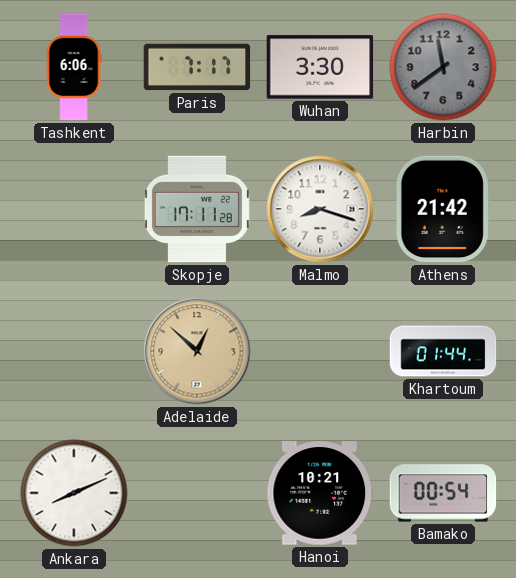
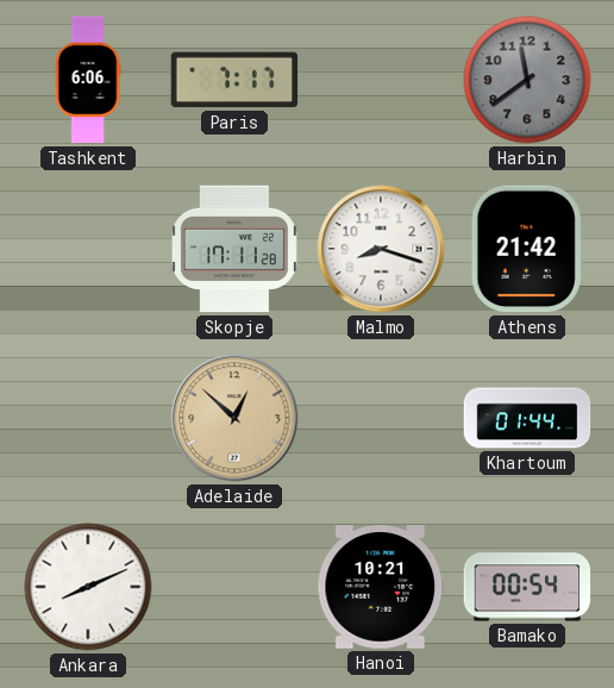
Wuhan: 3:30 -> none
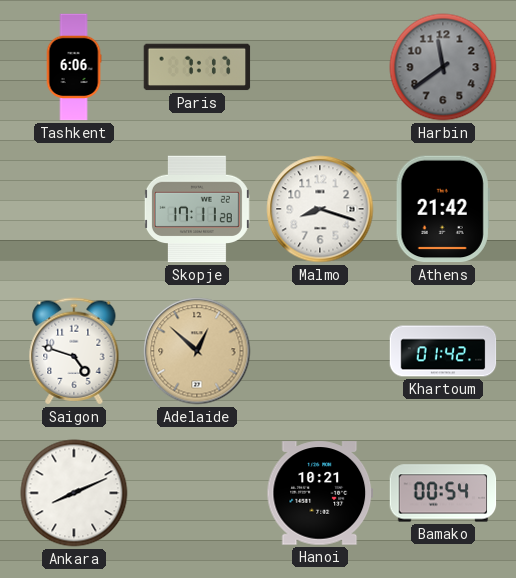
Saigon: none -> 4:48
Khartoum: 01:44 -> 01:42
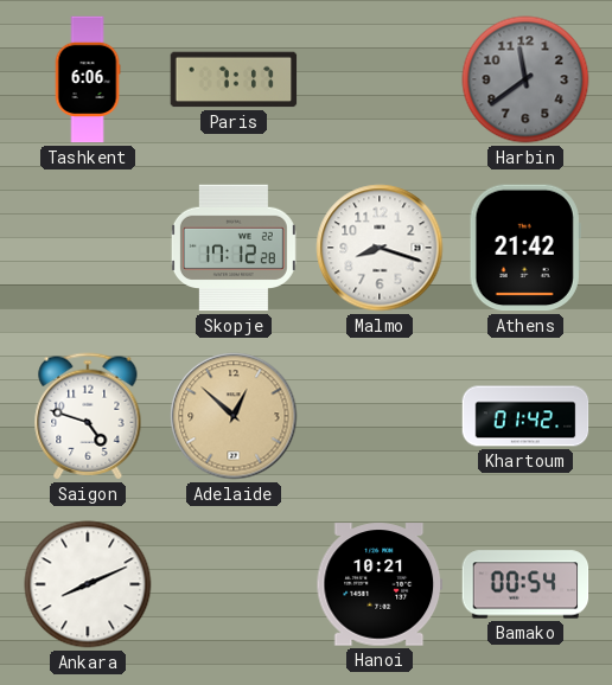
Skopje: 17:11 -> 17:12
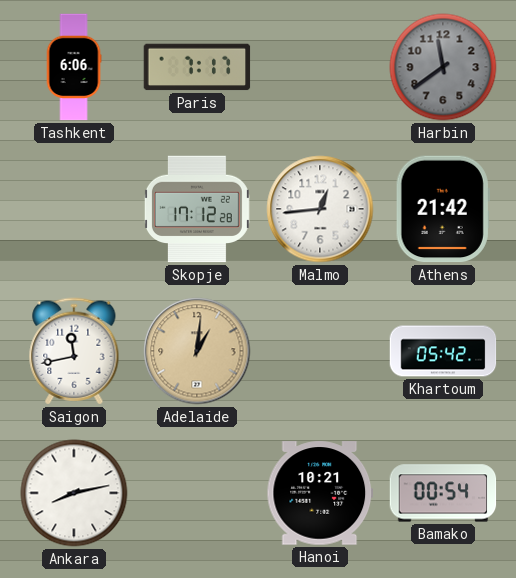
Malmo: 8:18 -> 12:44
Saigon: 4:48 -> 11:43
Adelaide: 12:52 -> 1:01
Khartoum: 01:42 -> 05:42
Ankara: 8:11 -> 8:13
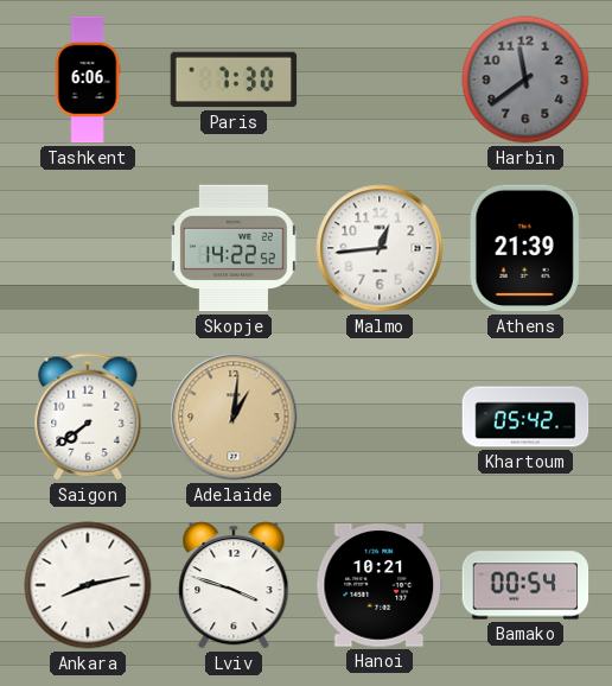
Paris: 7:17 -> 7:30
Skopje: 17:12 -> 14:22
Athens: 21:42 -> 21:39
Saigon: 11:43 -> 7:39
Lviv: none -> 3:48
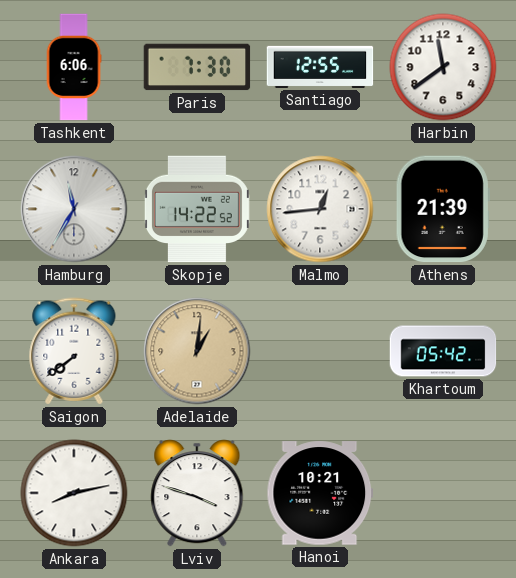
Santiago: none -> 12:55
Harbin dial: grey -> white
Hamburg: none -> 11:35
Bamako: 00:54 -> none
